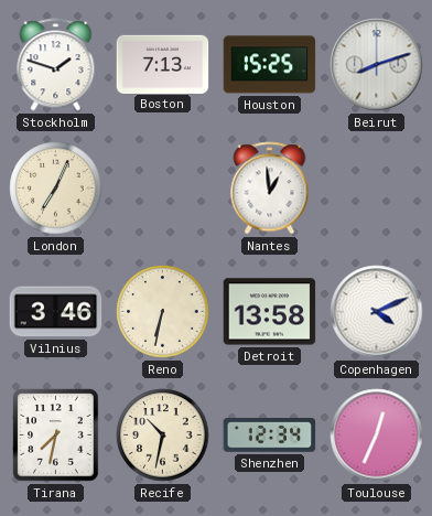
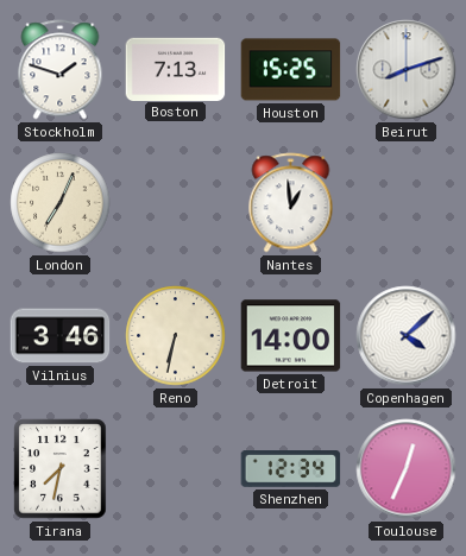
Detroit: 13:58 -> 14:00
Copenhagen: 4:11 -> 4:08
Recife: 10:32 -> none
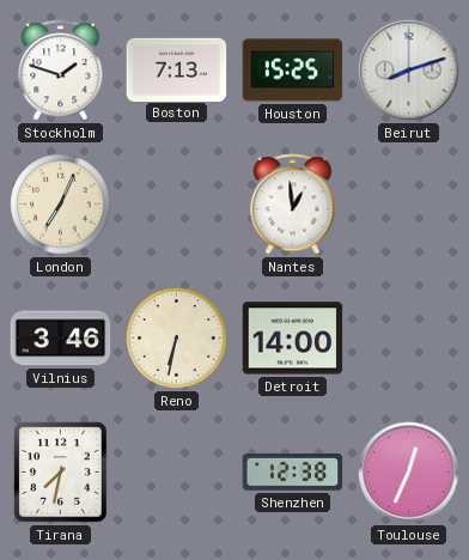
Copenhagen: 4:08 -> none
Shenzhen: 12:34 -> 12:38
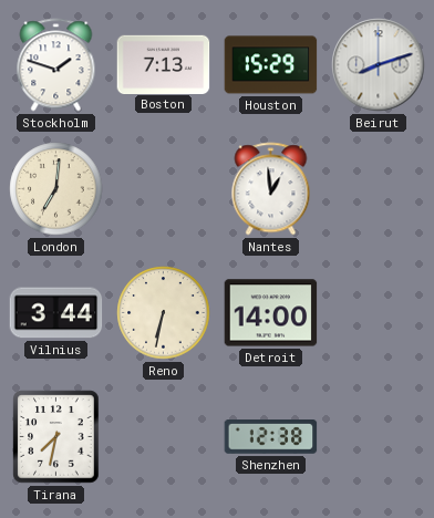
Houston: 15:25 -> 15:29
London: 7:04 -> 7:01
Vilnius: 3:46 -> 3:44
Toulouse: 12:34 -> none
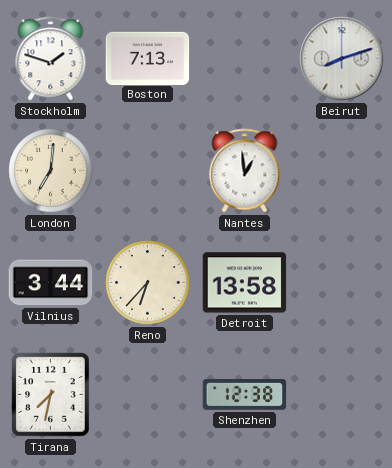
Houston: 15:29 -> none
Reno: 6:32 -> 6:37
Detroit: 14:00 -> 13:58
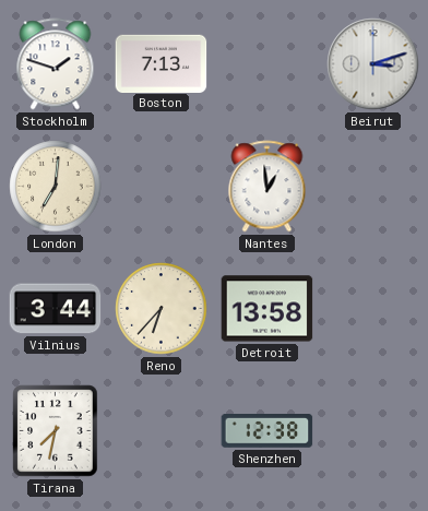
Beirut: 8:12 -> 3:12
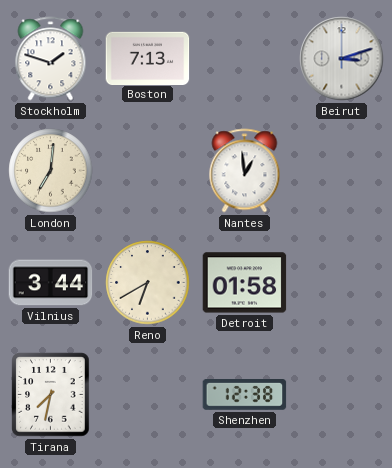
Reno: 6:37 -> 6:40
Detroit: 13:58 -> 01:58
